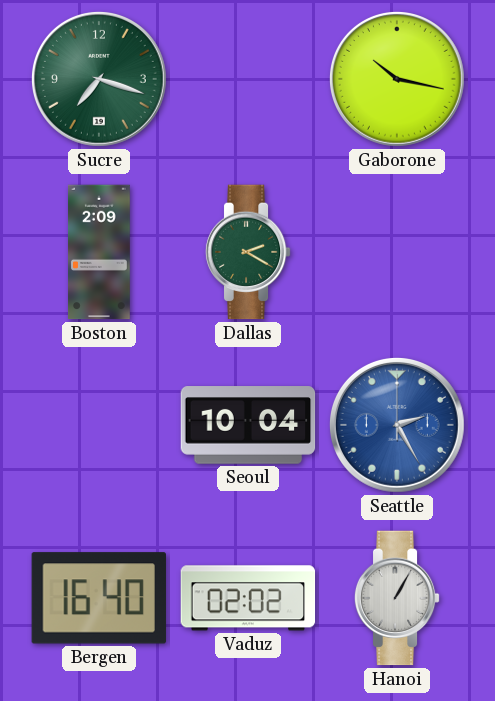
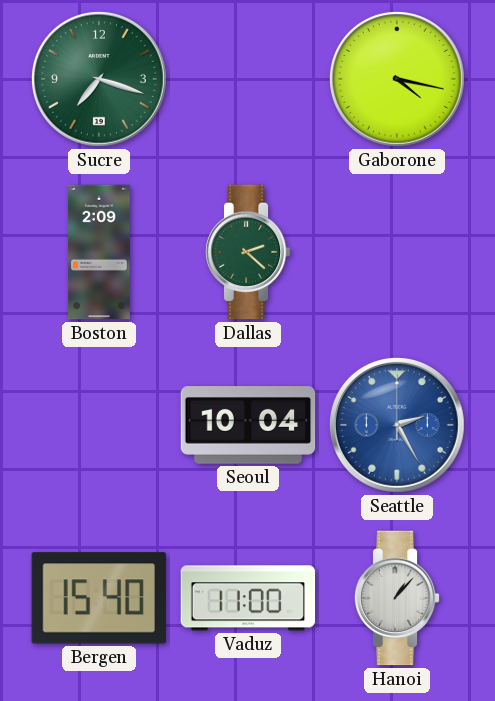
Gaborone: 10:17 -> 4:17
Dallas: 2:20 -> 2:22
Bergen: 16:40 -> 15:40
Vaduz: 02:02 -> 11:00
Hanoi: 1:05 -> 1:07
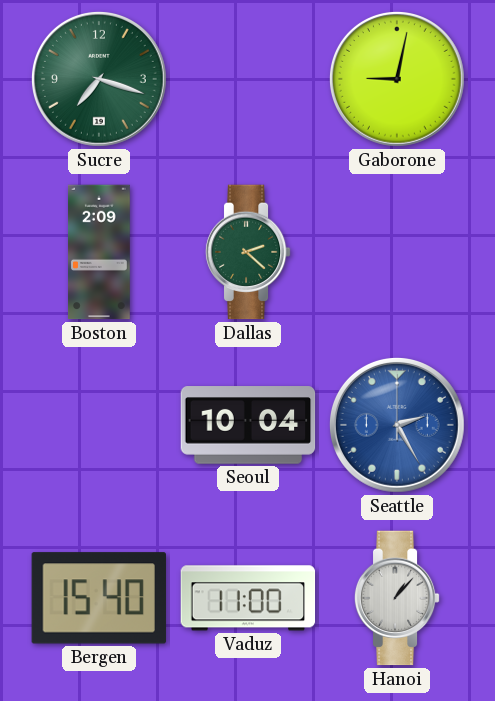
Gaborone: 4:17 -> 9:02
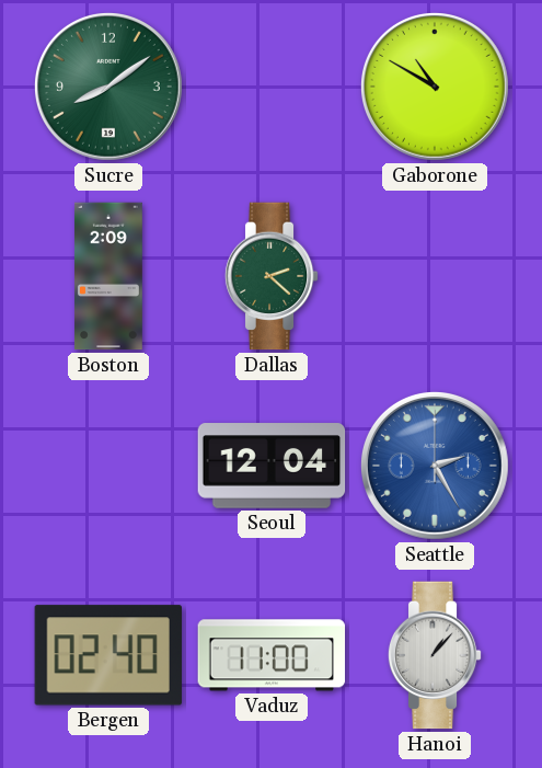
Sucre: 7:18 -> 8:09
Gaborone: 9:02 -> 10:50
Seoul: 10:04 -> 12:04
Bergen: 15:40 -> 02:40
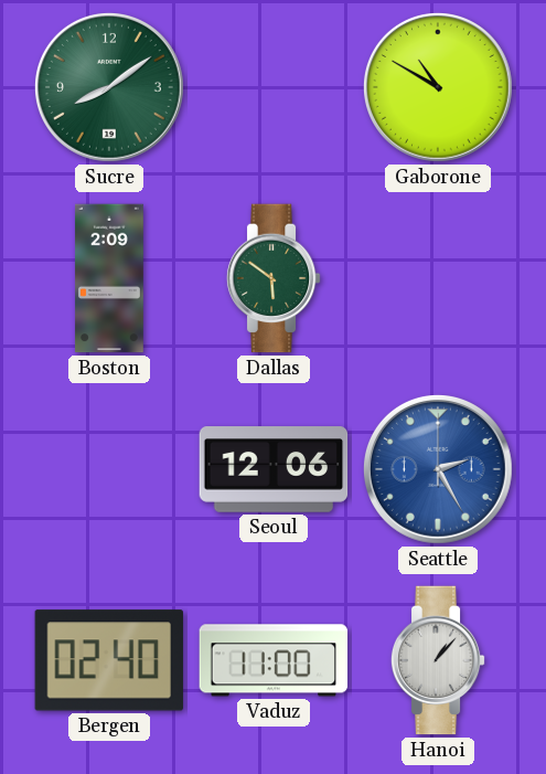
Dallas: 2:22 -> 5:51
Seoul: 12:04 -> 12:06
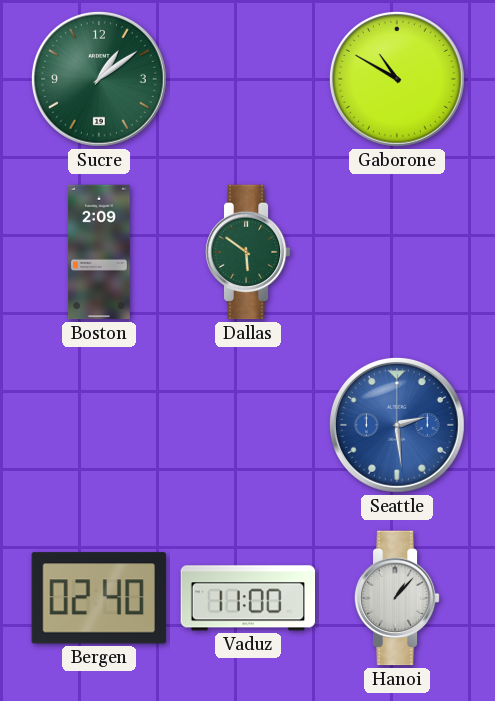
Sucre: 8:09 -> 1:09
Seoul: 12:06 -> none
Seattle: 2:25 -> 2:29
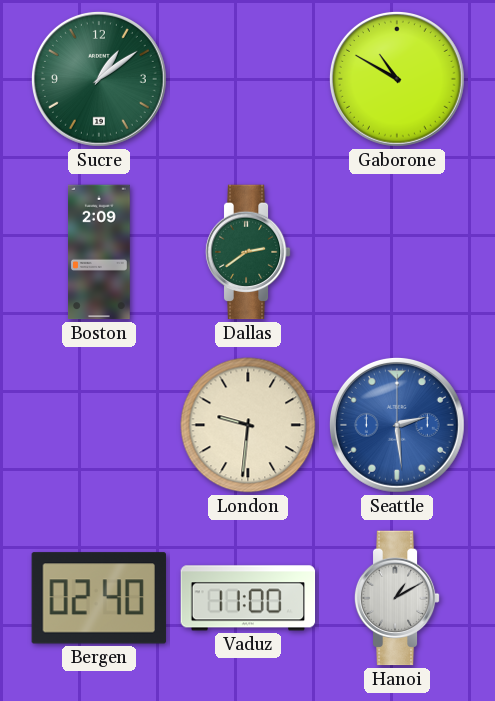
Dallas: 5:51 -> 2:39
London: none -> 9:31
Hanoi: 1:07 -> 1:10
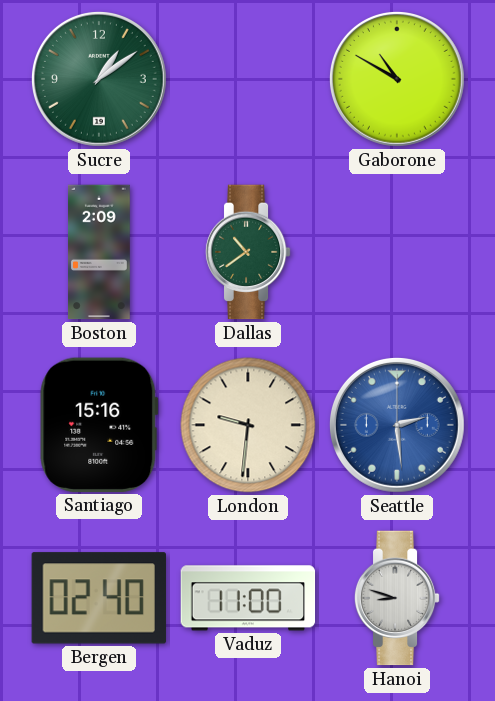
Dallas: 2:39 -> 10:39
Santiago: none -> 15:16
Hanoi: 1:10 -> 8:48
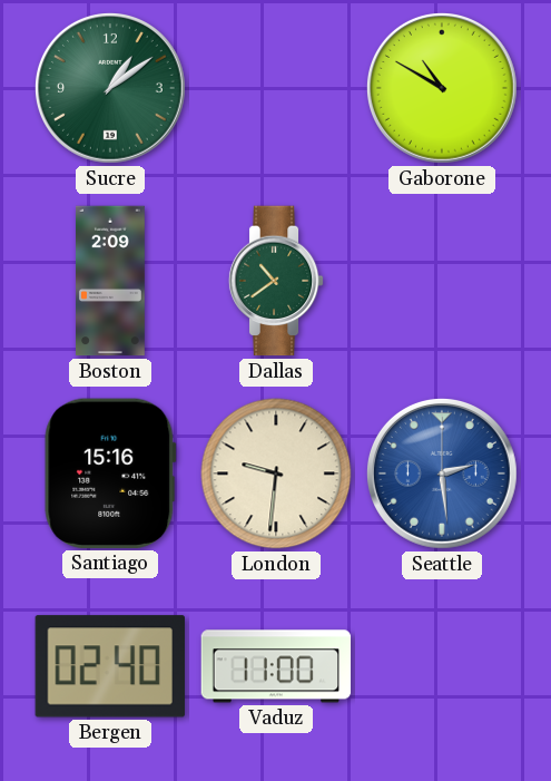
Hanoi: 8:48 -> none
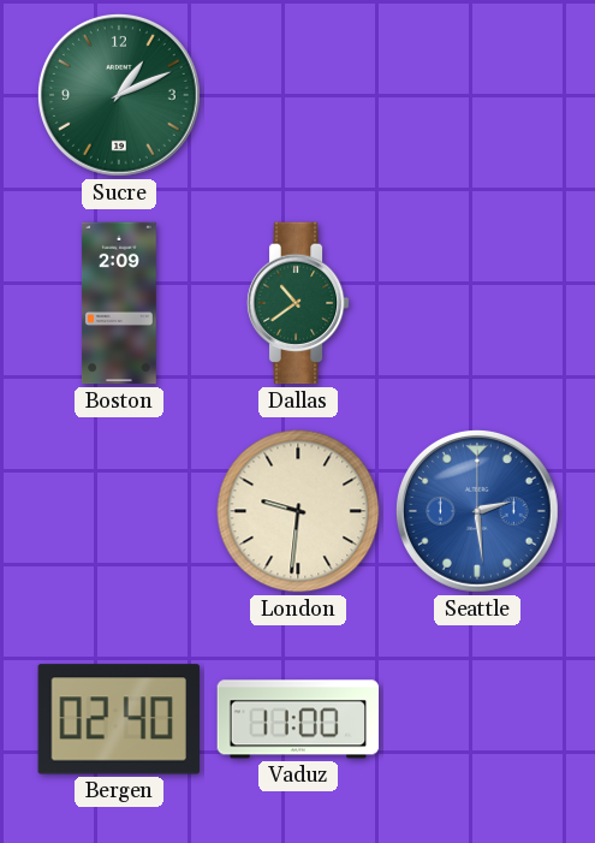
Sucre: 1:09 -> 1:11
Gaborone: 10:50 -> none
Santiago: 15:16 -> none
